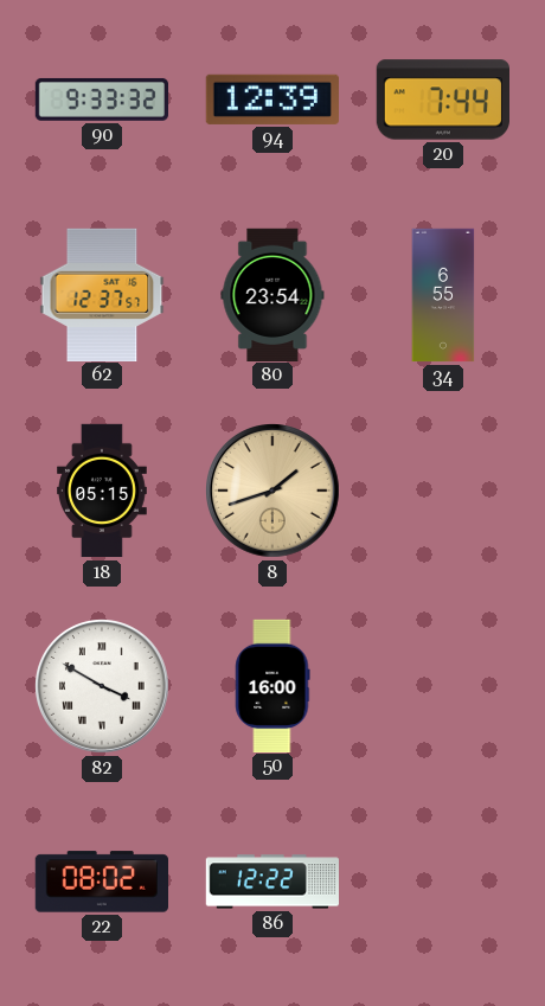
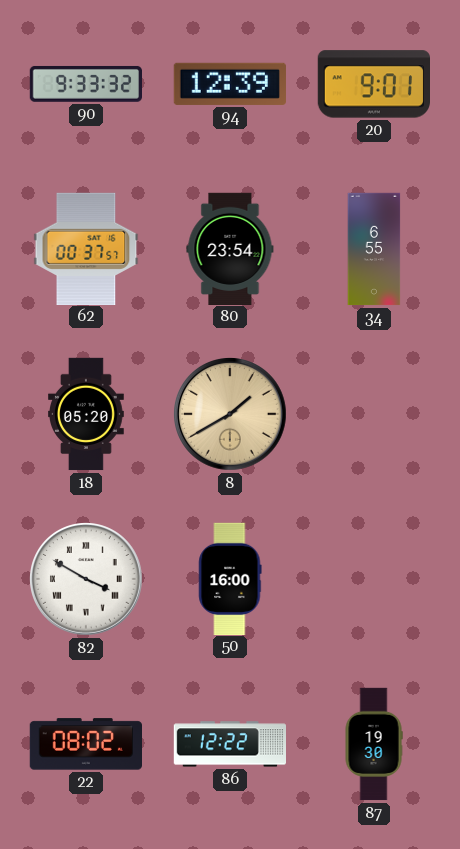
20: 7:44 -> 9:01
62: 12:37 -> 00:37
18: 05:15 -> 05:20
8: 1:42 -> 1:40
87: none -> 19:30
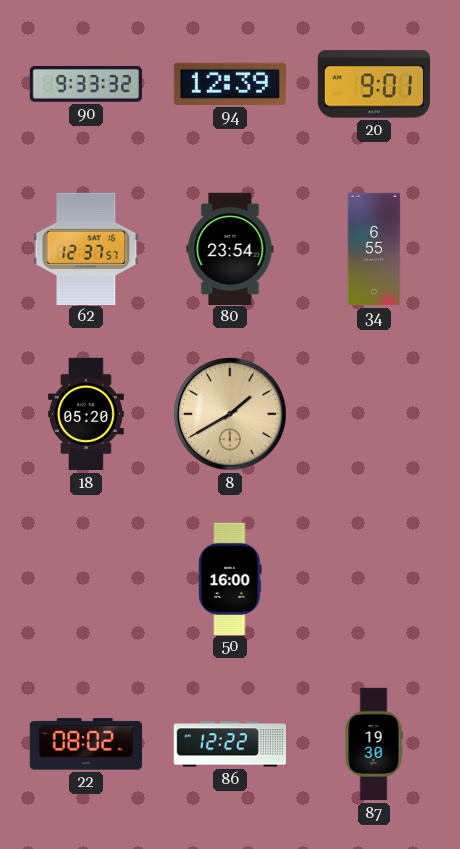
62: 00:37 -> 12:37
82: 3:50 -> none
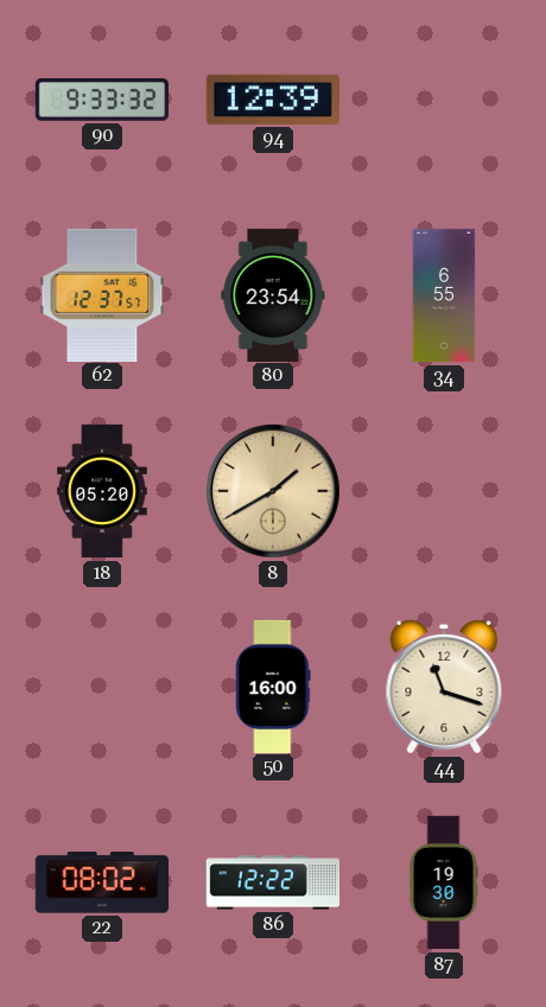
20: 9:01 -> none
44: none -> 11:18
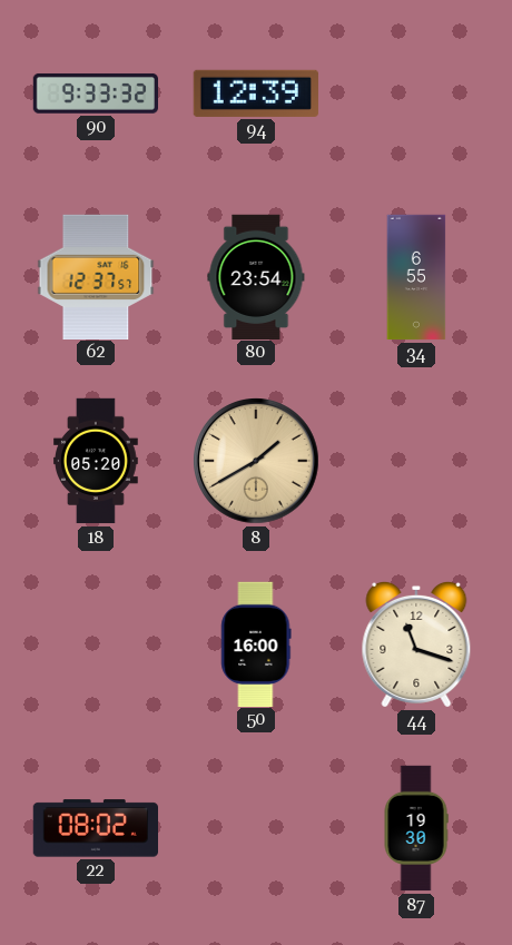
86: 12:22 -> none
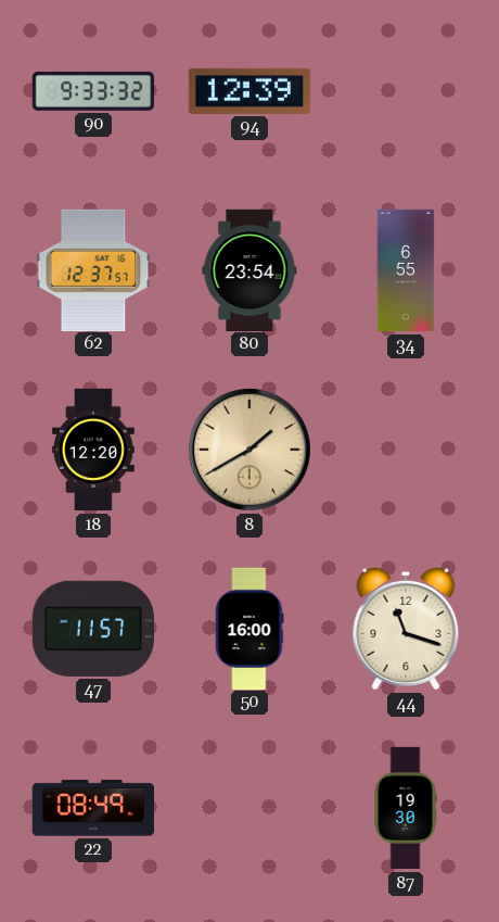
18: 05:20 -> 12:20
47: none -> 11:57
22: 08:02 -> 08:49
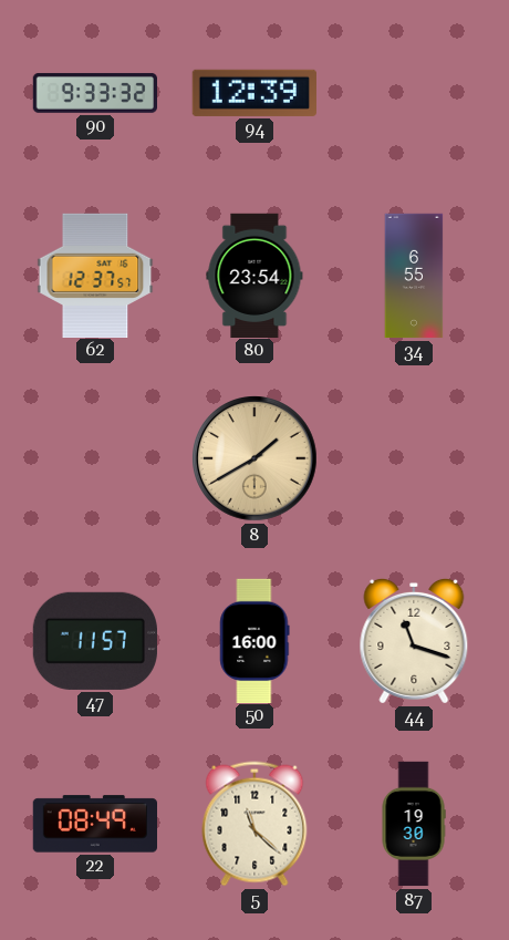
18: 12:20 -> none
5: none -> 11:22
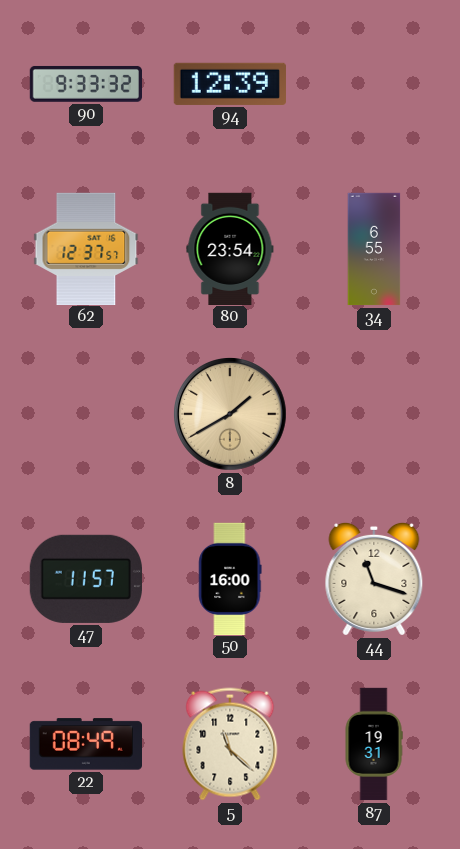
87: 19:30 -> 19:31
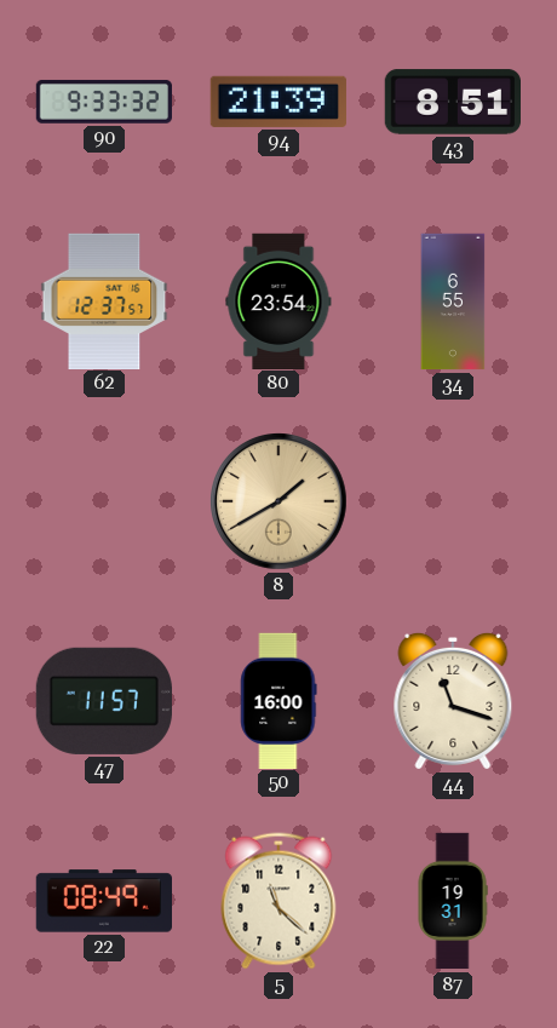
94: 12:39 -> 21:39
43: none -> 8:51
